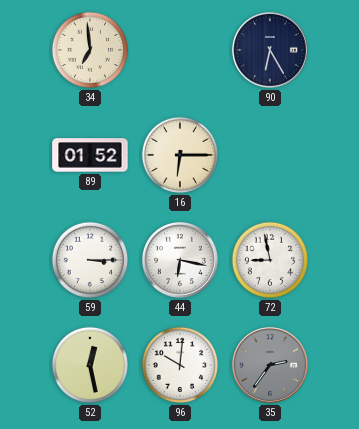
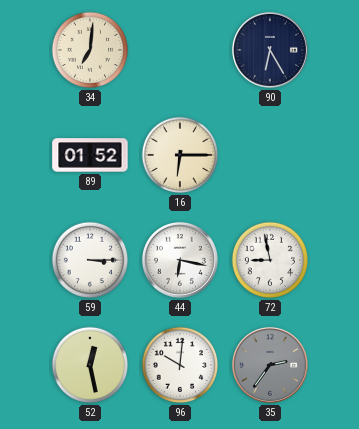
34: 6:59 -> 7:01
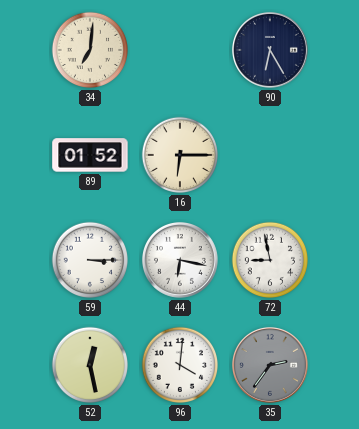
96: 10:01 -> 4:01
